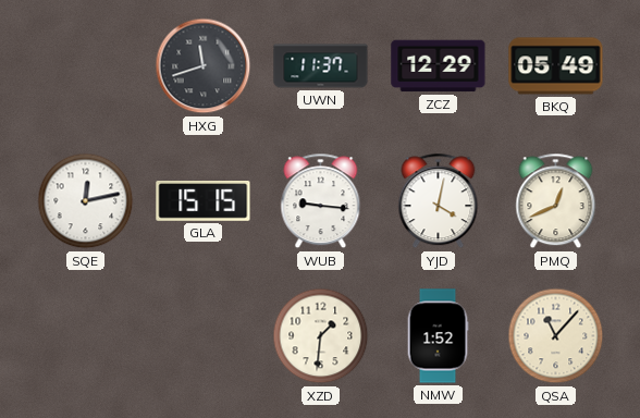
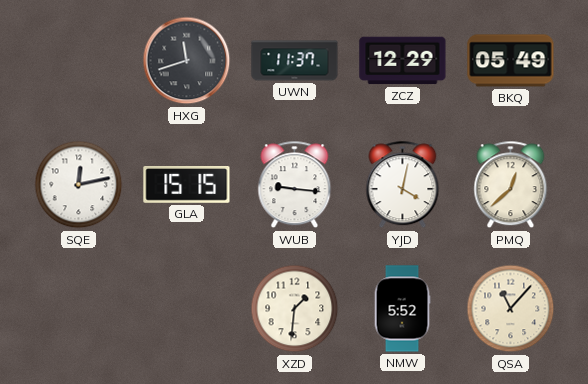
PMQ: 12:41 -> 12:38
NMW: 1:52 -> 5:52
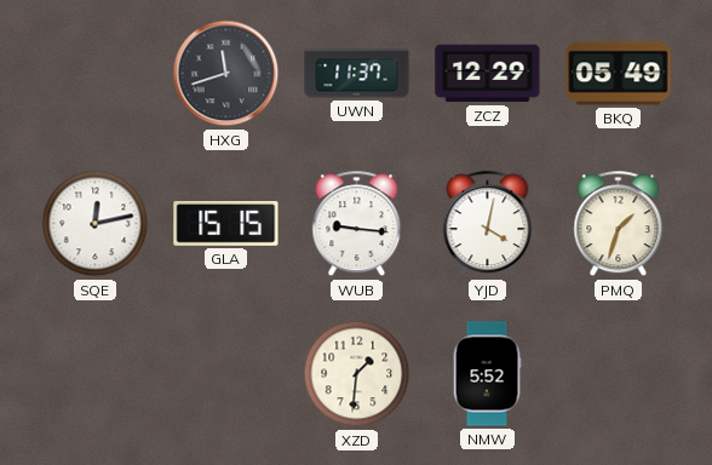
PMQ: 12:38 -> 1:33
QSA: 11:07 -> none
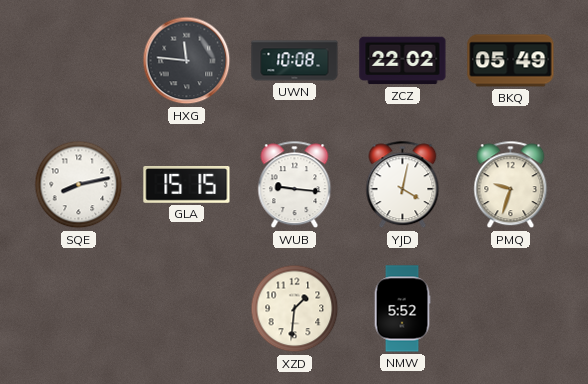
HXG: 11:42 -> 11:46
UWN: 11:37 -> 10:08
ZCZ: 12:29 -> 22:02
SQE: 12:13 -> 8:13
PMQ: 1:33 -> 9:33
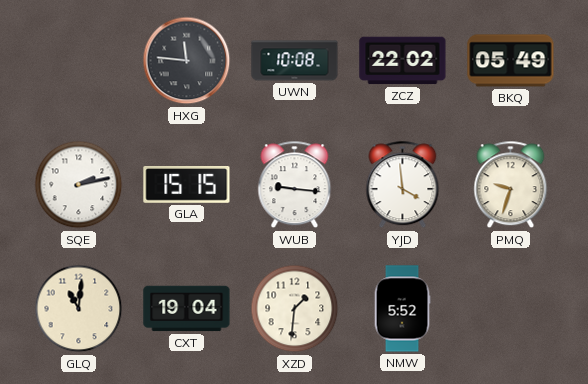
SQE: 8:13 -> 2:13
YJD: 4:02 -> 3:59
GLQ: none -> 11:01
CXT: none -> 19:04
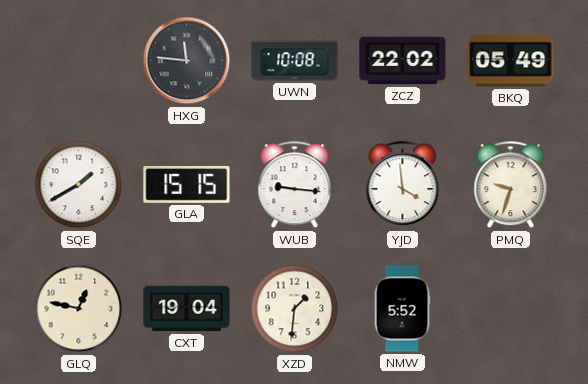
SQE: 2:13 -> 1:40
GLQ: 11:01 -> 12:47
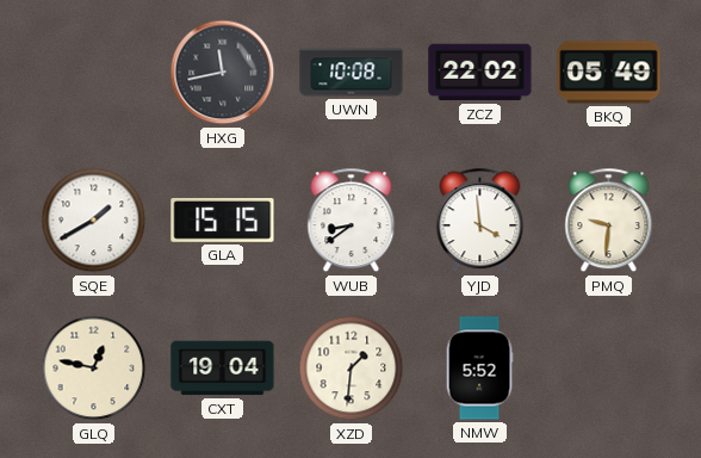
HXG: 11:46 -> 11:43
WUB: 9:16 -> 8:39
PMQ: 9:33 -> 9:31
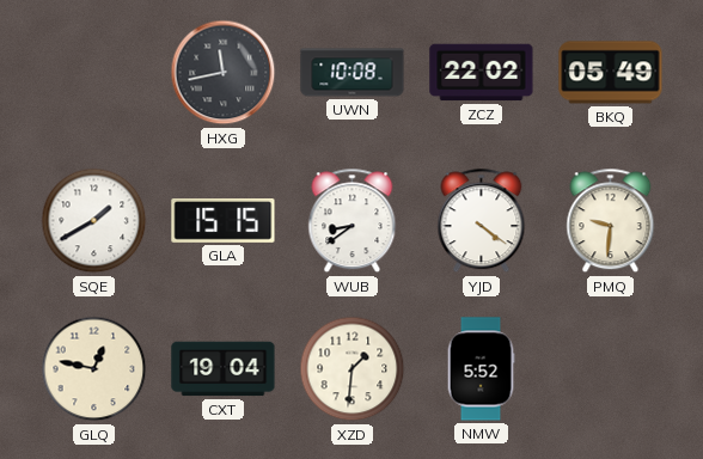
YJD: 3:59 -> 4:21
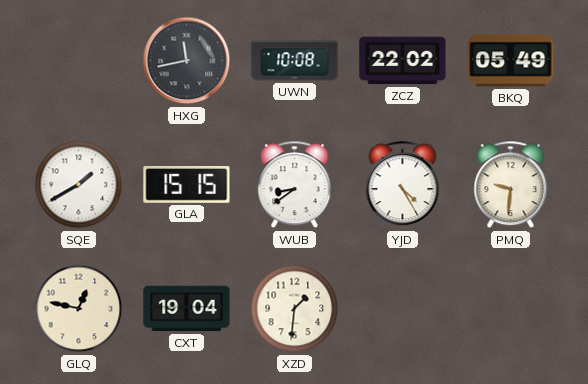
YJD: 4:21 -> 4:25
NMW: 5:52 -> none
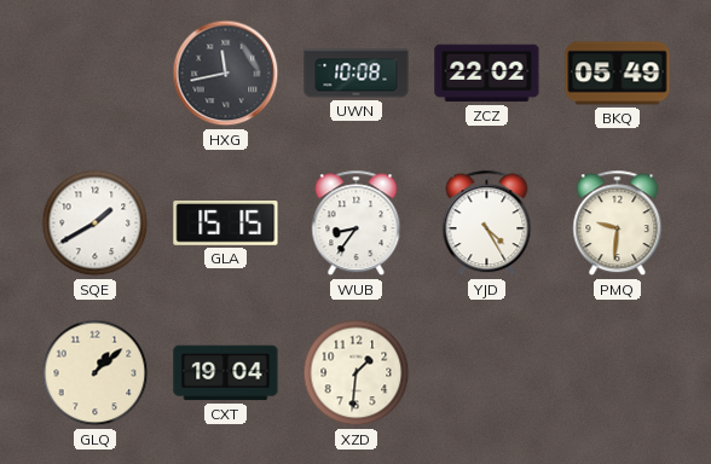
WUB: 8:39 -> 8:36
GLQ: 12:47 -> 1:08
